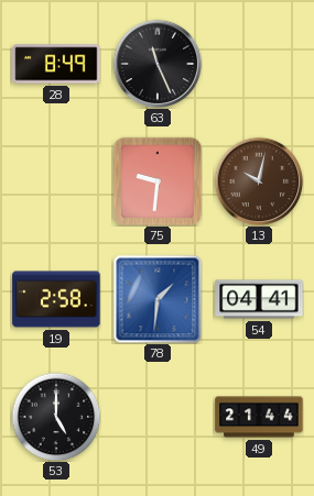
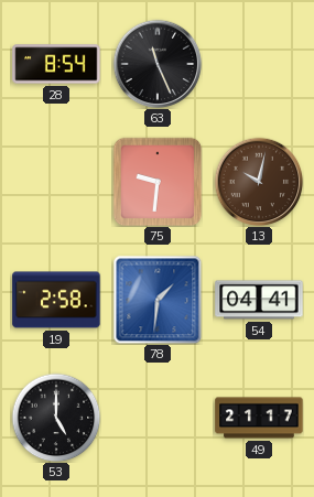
28: 8:49 -> 8:54
49: 21:44 -> 21:17
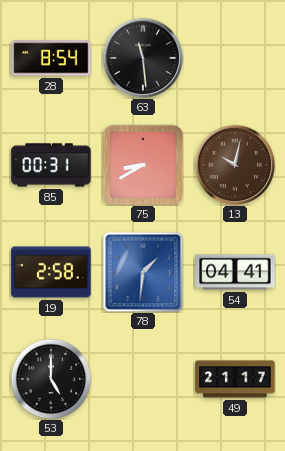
63: 11:26 -> 11:29
85: none -> 00:31
75: 9:31 -> 8:40
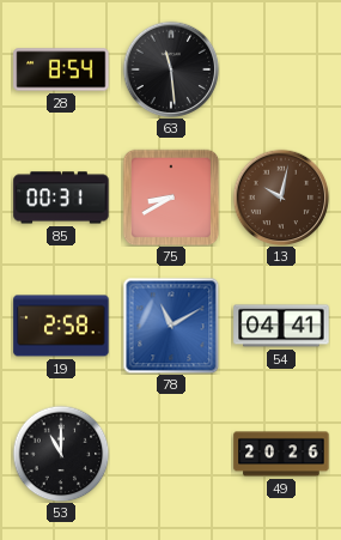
78: 1:31 -> 11:10
53: 5:00 -> 11:00
49: 21:17 -> 20:26
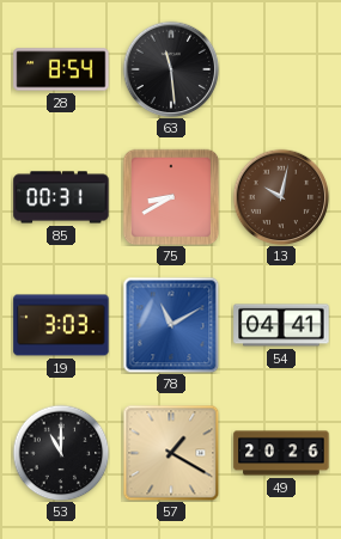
19: 2:58 -> 3:03
57: none -> 1:20
